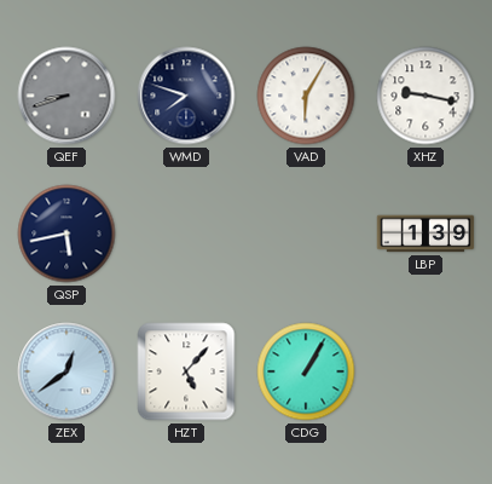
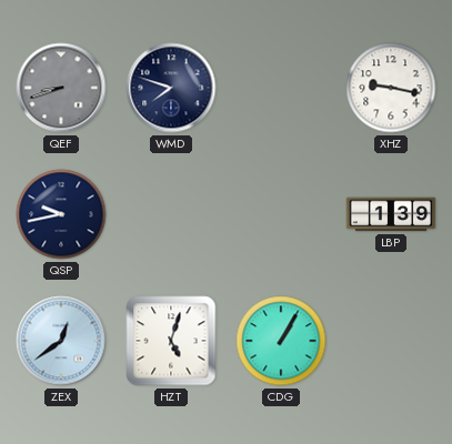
VAD: 6:05 -> none
QSP: 5:43 -> 9:43
HZT: 5:07 -> 5:03
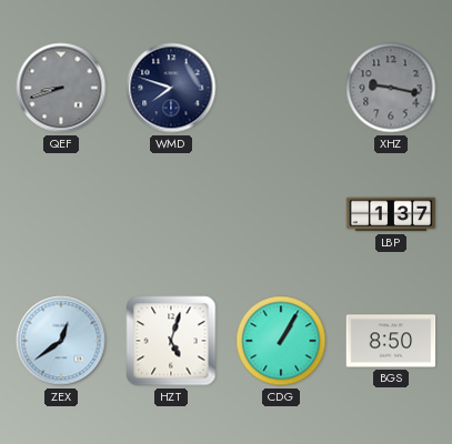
XHZ dial: white -> grey
QSP: 9:43 -> none
LBP: 1:39 -> 1:37
BGS: none -> 8:50
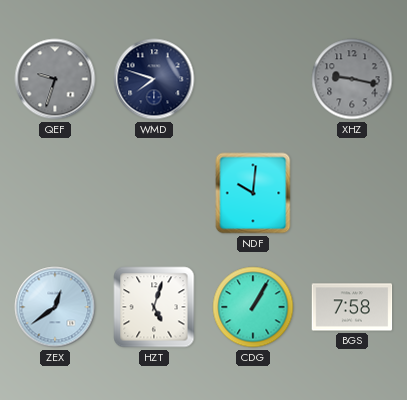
QEF: 8:42 -> 9:33
NDF: none -> 10:01
LBP: 1:37 -> none
BGS: 8:50 -> 7:58
